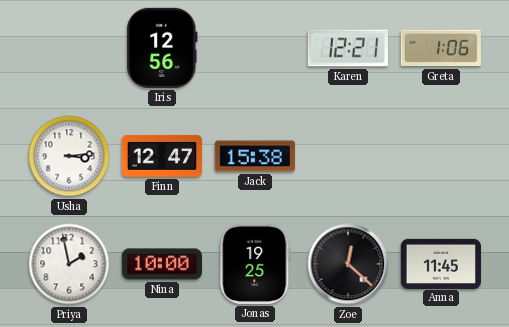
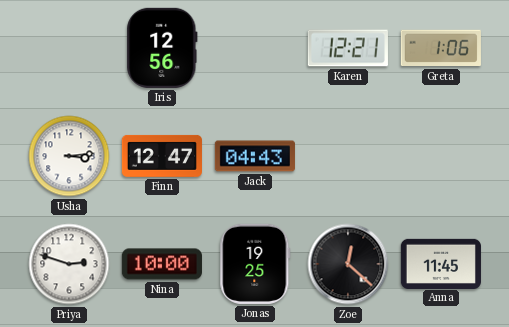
Jack: 15:38 -> 04:43
Priya: 1:58 -> 2:48
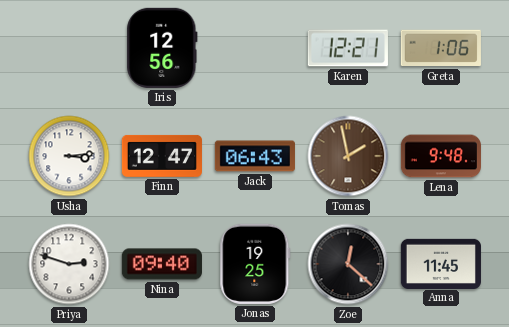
Jack: 04:43 -> 06:43
Tomas: none -> 1:58
Lena: none -> 9:48
Nina: 10:00 -> 09:40
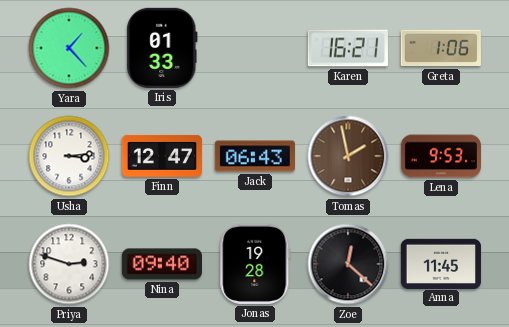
Yara: none -> 1:23
Iris: 12:56 -> 01:33
Karen: 12:21 -> 16:21
Lena: 9:48 -> 9:53
Jonas: 19:25 -> 19:28
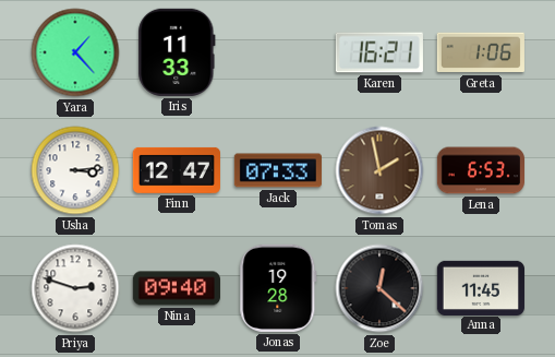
Iris: 01:33 -> 11:33
Jack: 06:43 -> 07:33
Lena: 9:53 -> 6:53
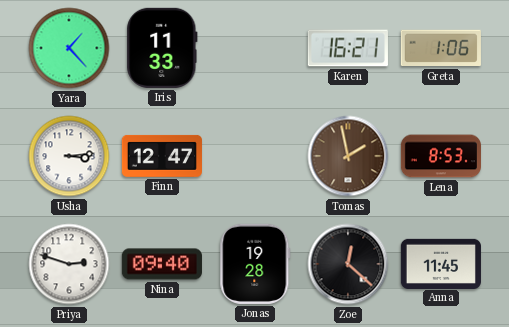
Jack: 07:33 -> none
Lena: 6:53 -> 8:53
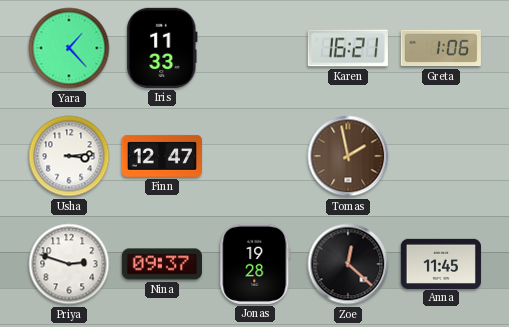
Lena: 8:53 -> none
Nina: 09:40 -> 09:37
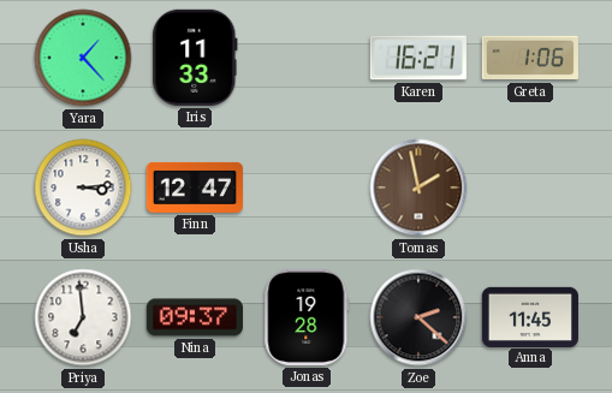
Priya: 2:48 -> 6:59
Zoe: 12:22 -> 2:22
